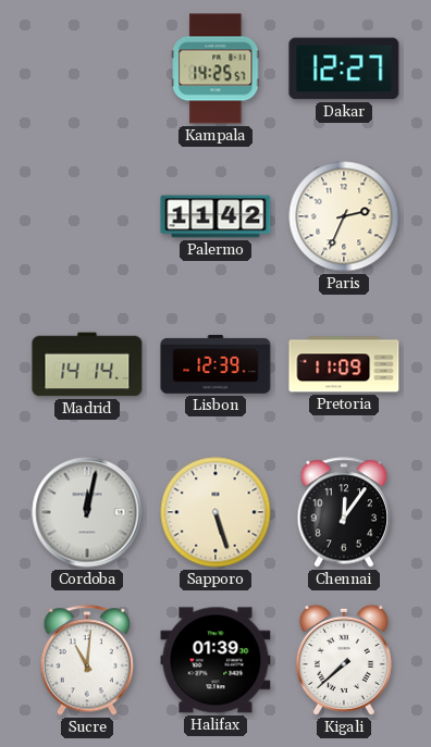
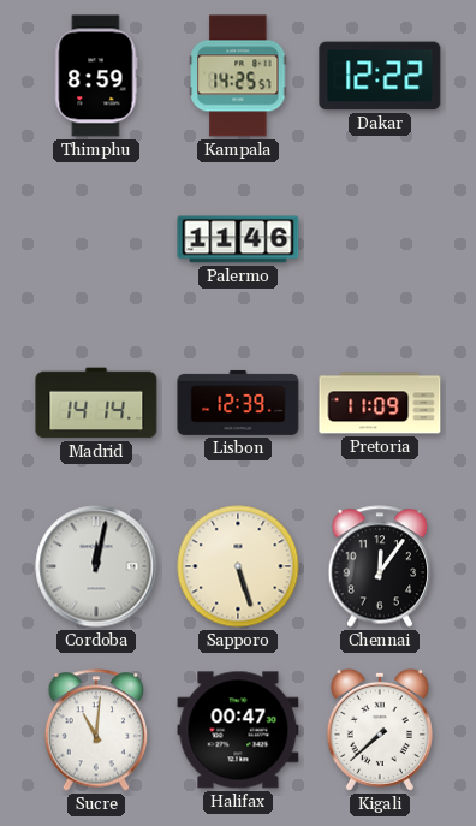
Thimphu: none -> 8:59
Dakar: 12:27 -> 12:22
Palermo: 11:42 -> 11:46
Paris: 2:34 -> none
Halifax: 01:39 -> 00:47
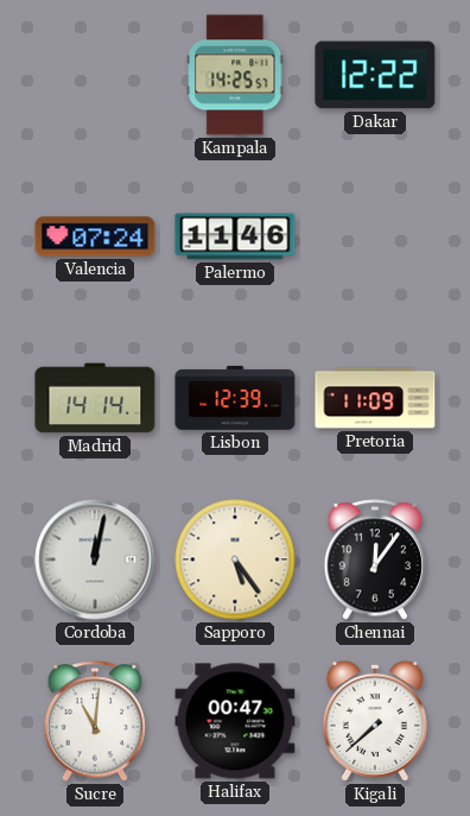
Thimphu: 8:59 -> none
Valencia: none -> 07:24
Sapporo: 5:27 -> 5:24
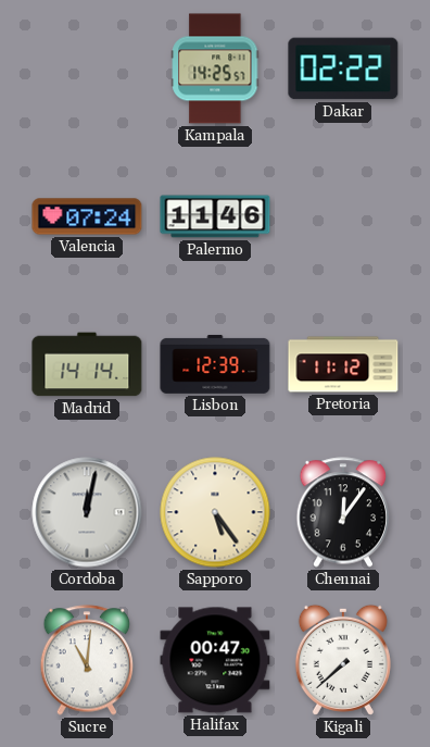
Dakar: 12:22 -> 02:22
Pretoria: 11:09 -> 11:12
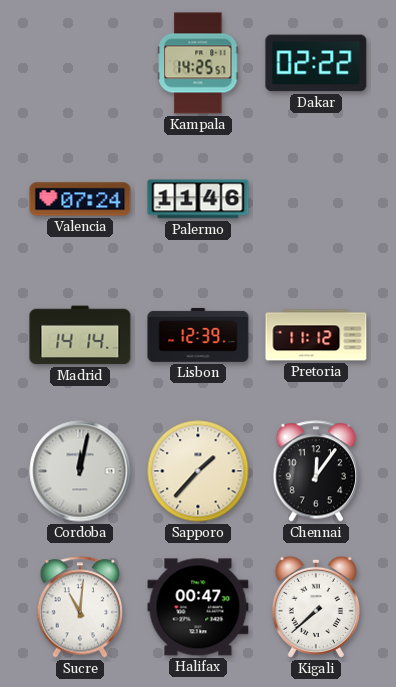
Sapporo: 5:24 -> 1:37
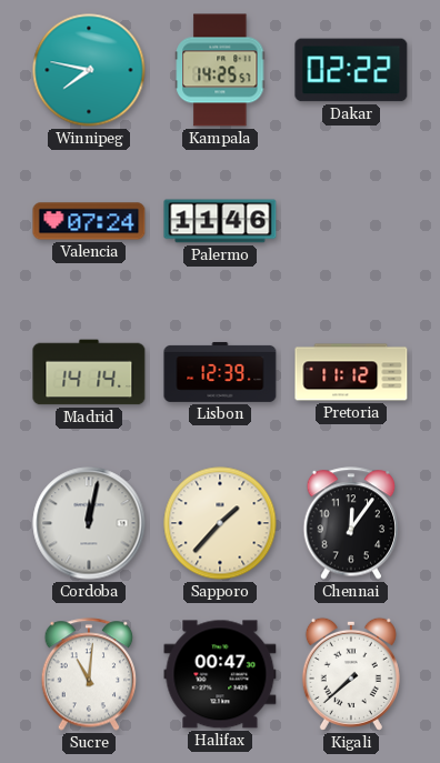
Winnipeg: none -> 7:47
